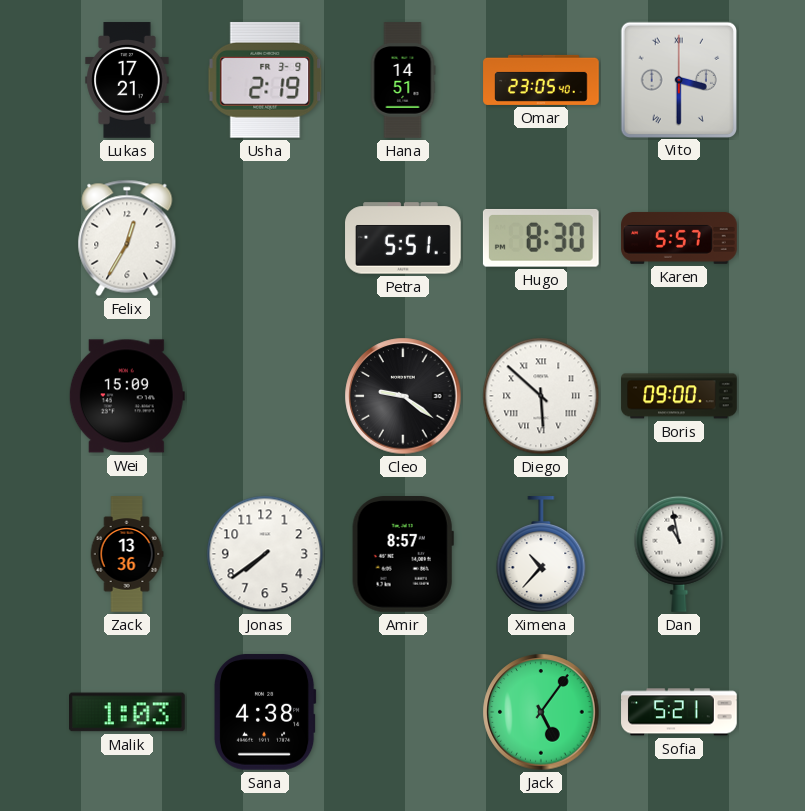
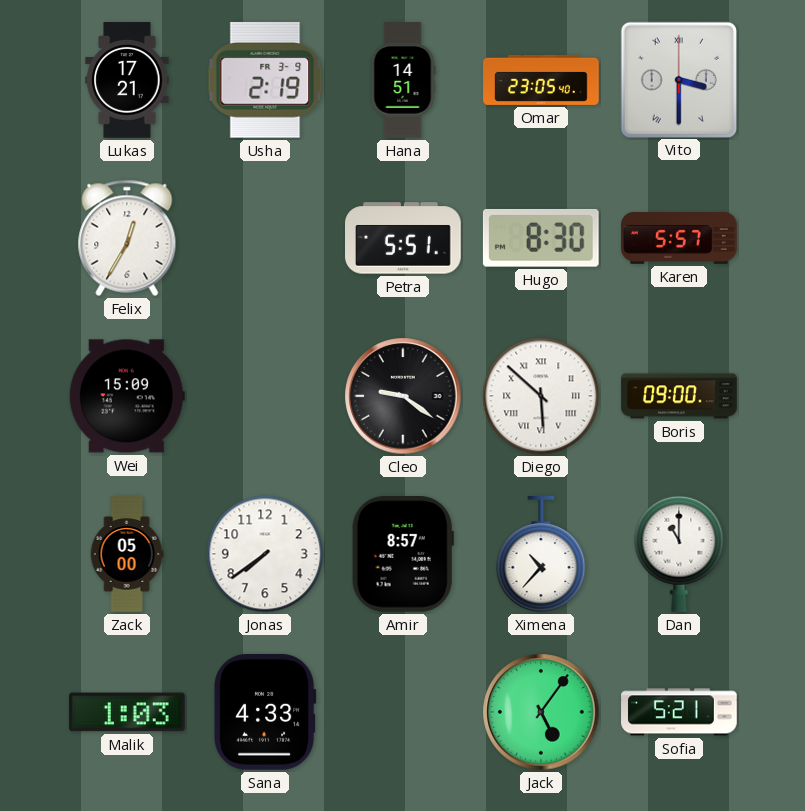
Zack: 13:36 -> 05:00
Dan: 10:58 -> 11:00
Sana: 4:38 -> 4:33
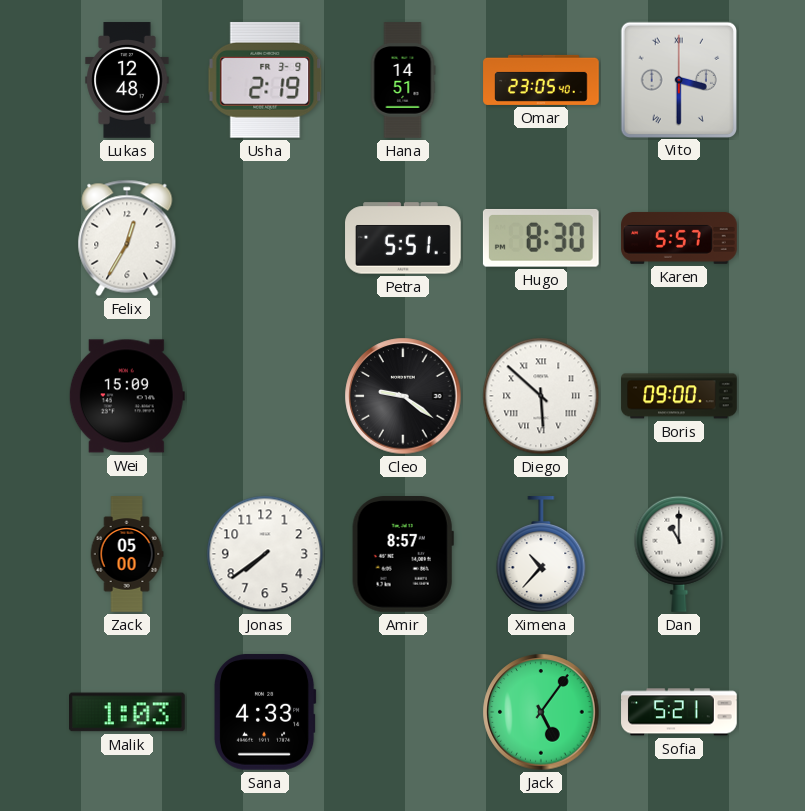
Lukas: 17:21 -> 12:48
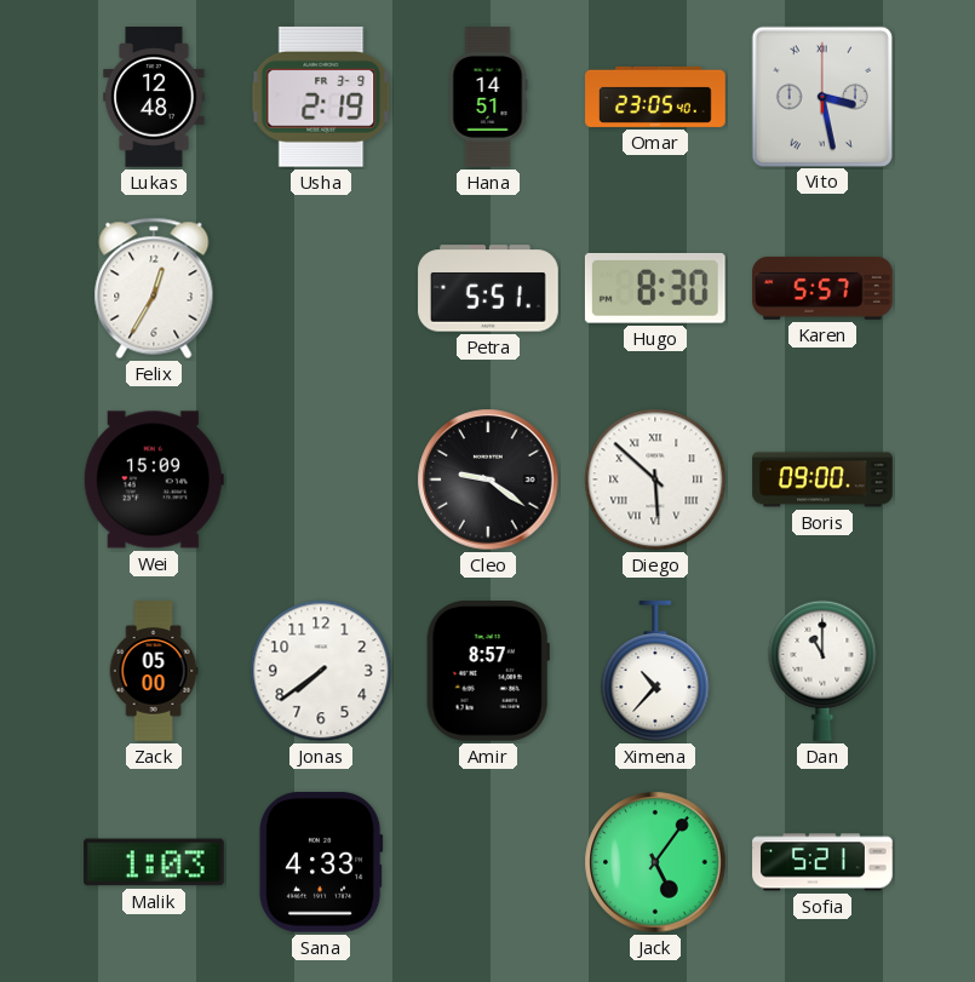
Vito: 3:30 -> 3:28
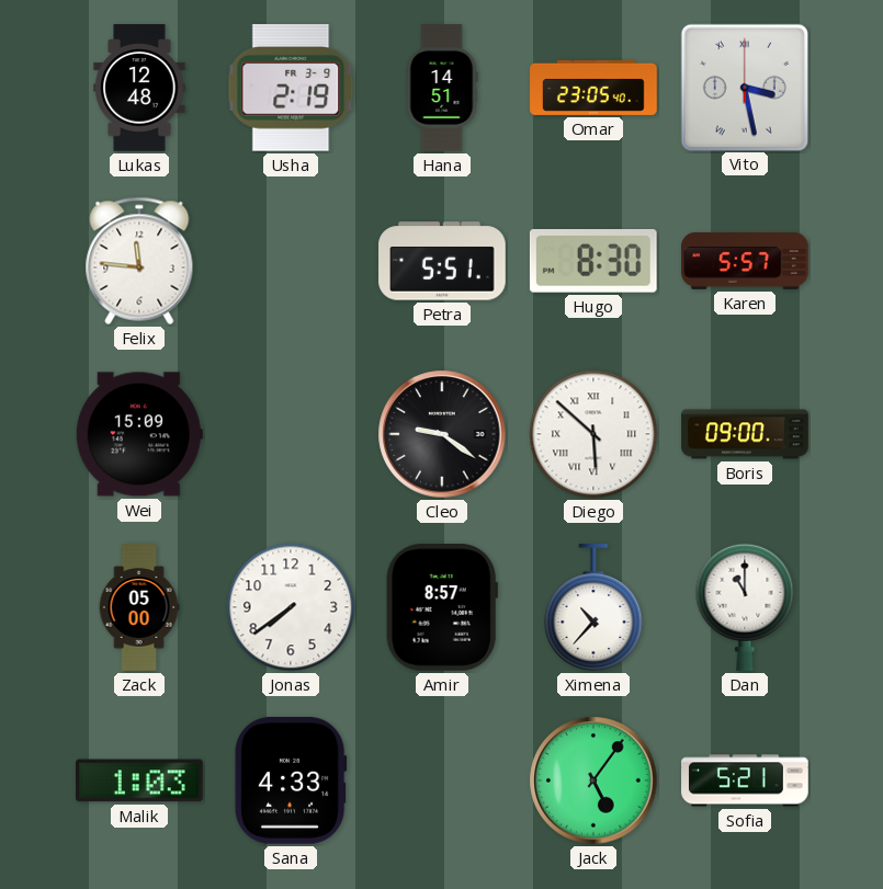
Felix: 12:35 -> 11:46
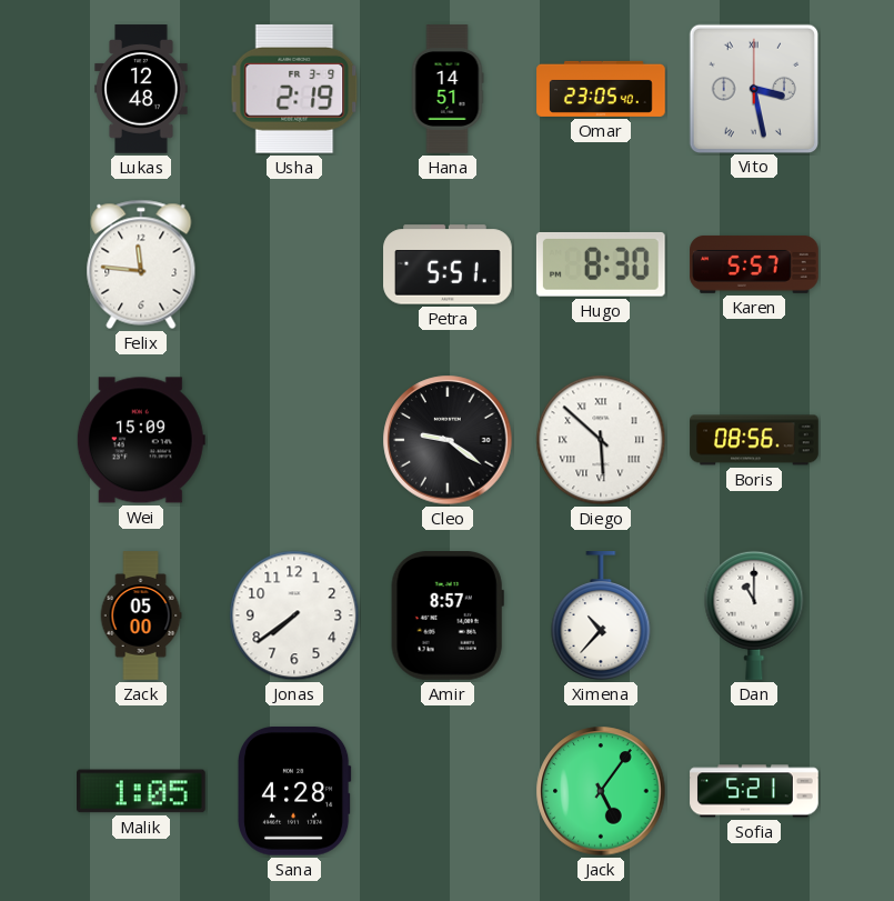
Boris: 09:00 -> 08:56
Malik: 1:03 -> 1:05
Sana: 4:33 -> 4:28
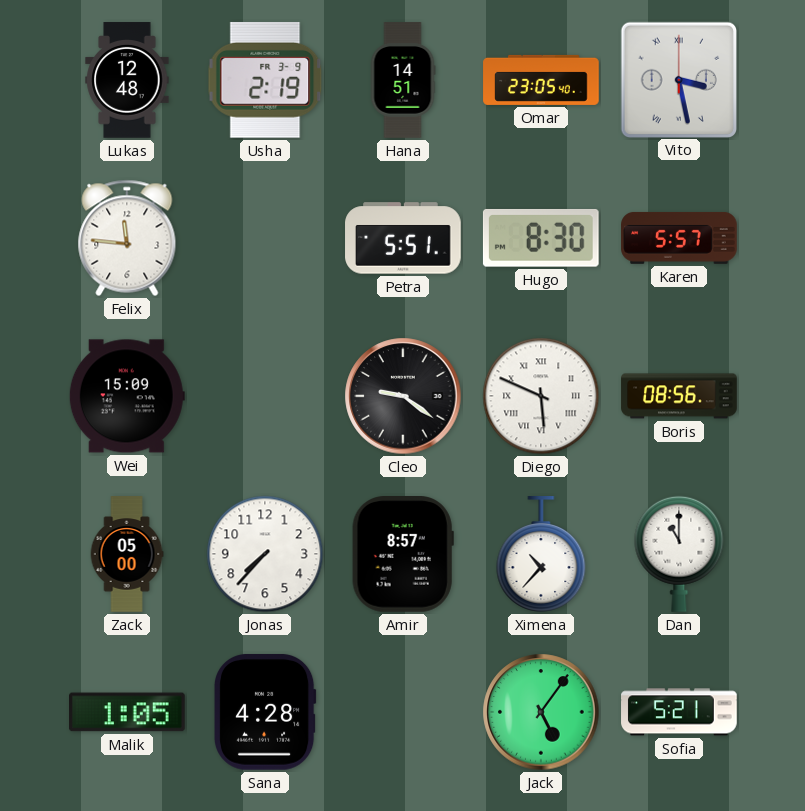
Diego: 5:52 -> 5:49
Jonas: 7:39 -> 7:37
